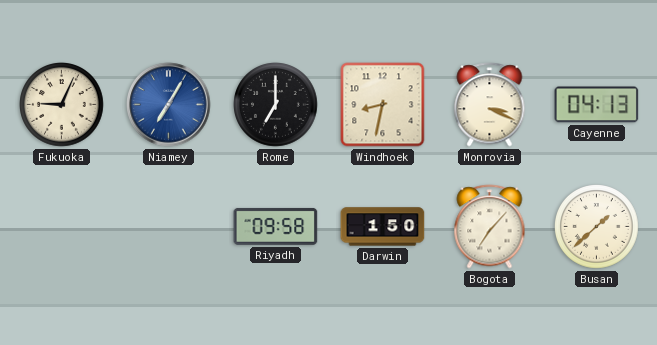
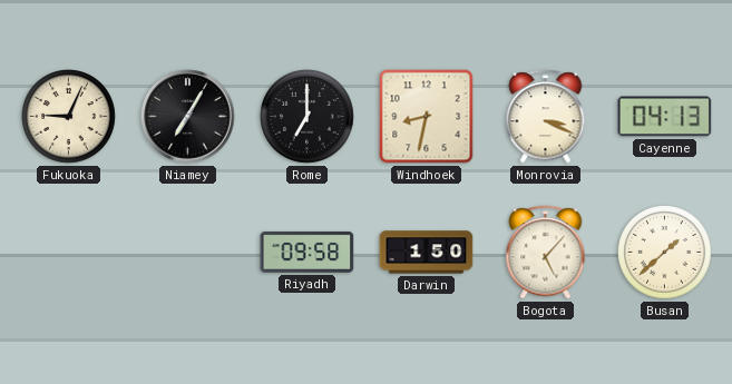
Niamey dial: blue -> black
Bogota: 7:07 -> 5:07
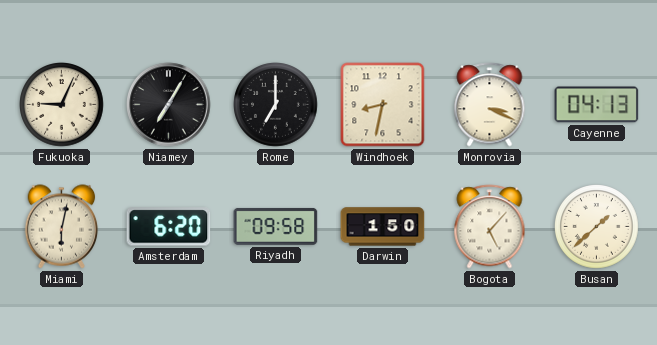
Miami: none -> 6:02
Amsterdam: none -> 6:20
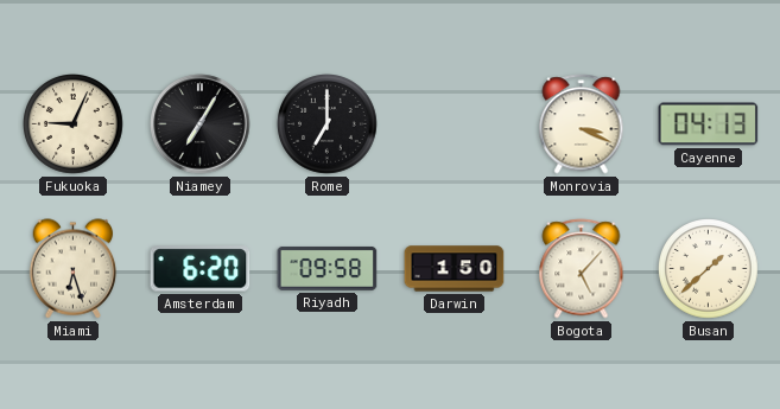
Windhoek: 8:32 -> none
Miami: 6:02 -> 6:27
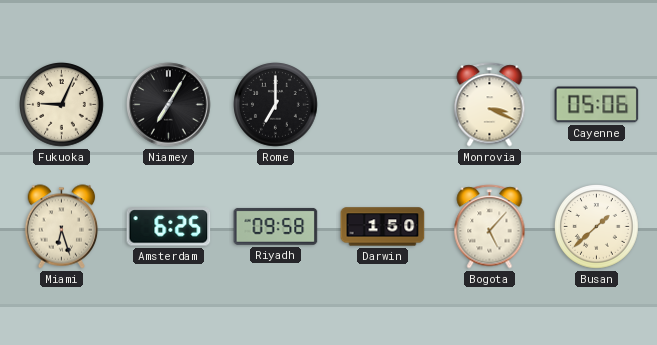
Cayenne: 04:13 -> 05:06
Amsterdam: 6:20 -> 6:25
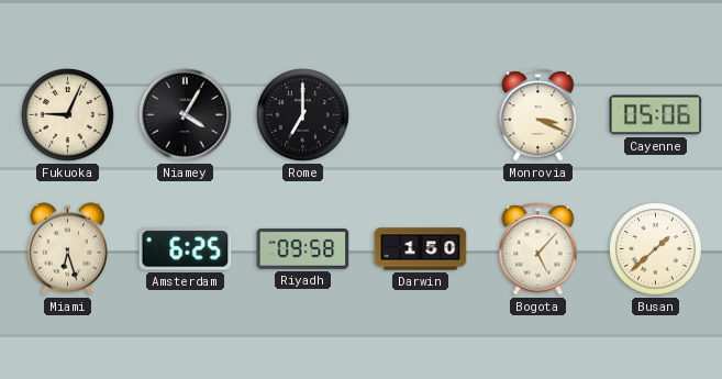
Niamey: 7:05 -> 4:05
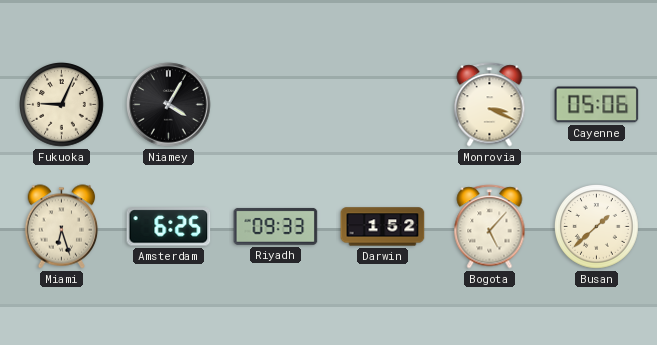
Rome: 7:00 -> none
Riyadh: 09:58 -> 09:33
Darwin: 1:50 -> 1:52
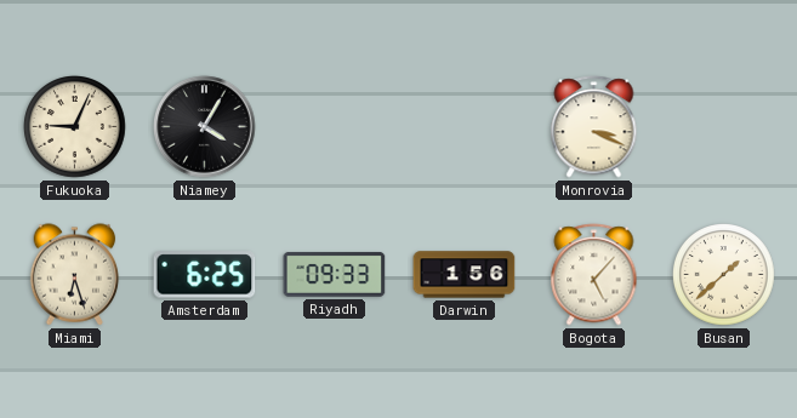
Cayenne: 05:06 -> none
Darwin: 1:52 -> 1:56
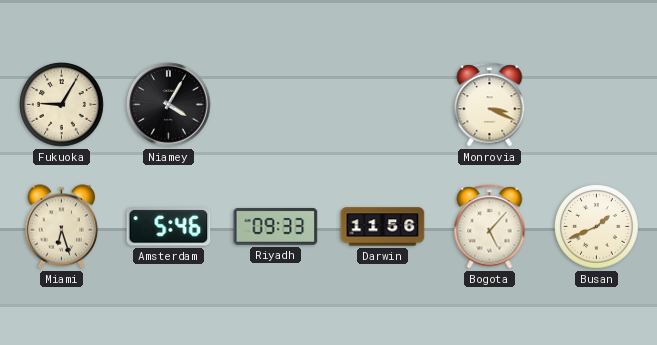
Fukuoka: 9:04 -> 9:05
Amsterdam: 6:25 -> 5:46
Darwin: 1:56 -> 11:56
Busan: 1:38 -> 1:41
